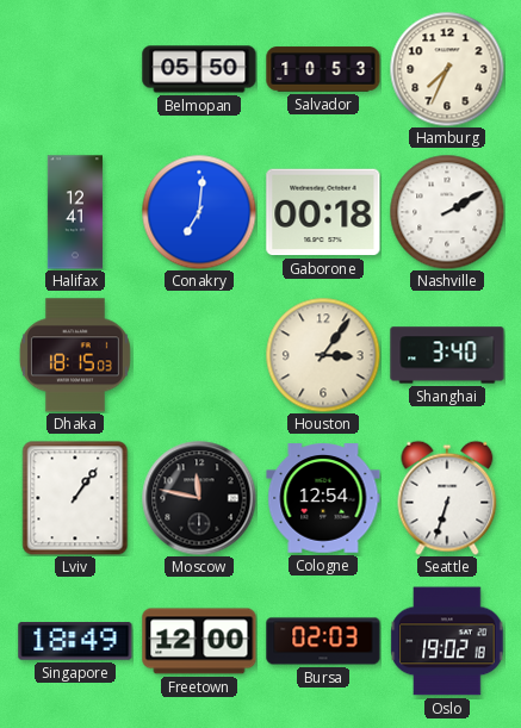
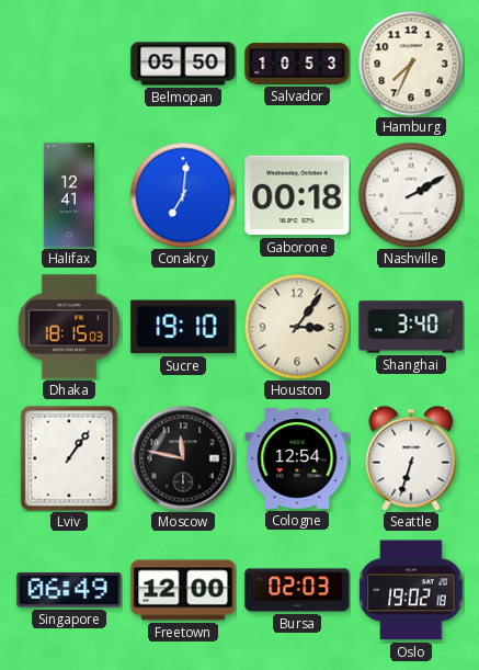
Sucre: none -> 19:10
Singapore: 18:49 -> 06:49
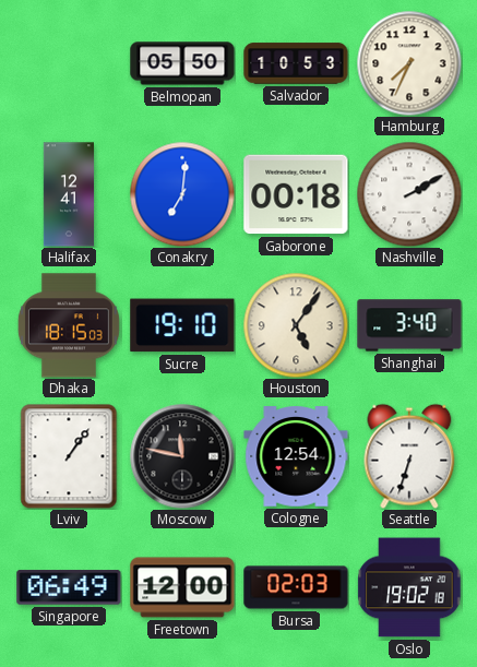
Houston: 3:06 -> 5:06
